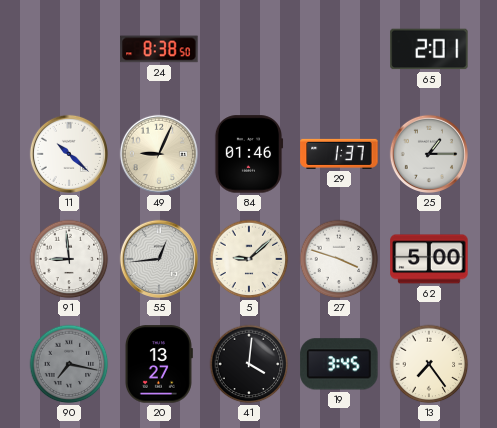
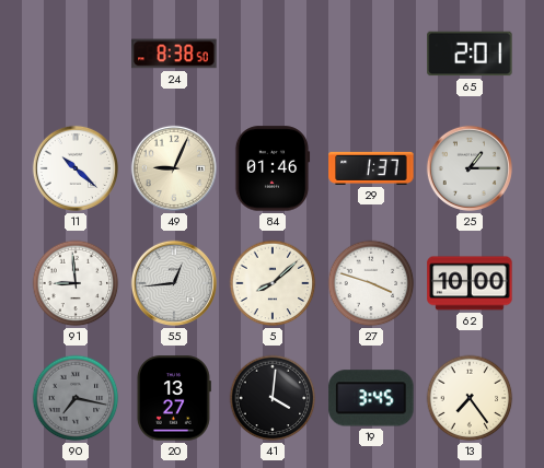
5: 9:08 -> 8:08
62: 5:00 -> 10:00
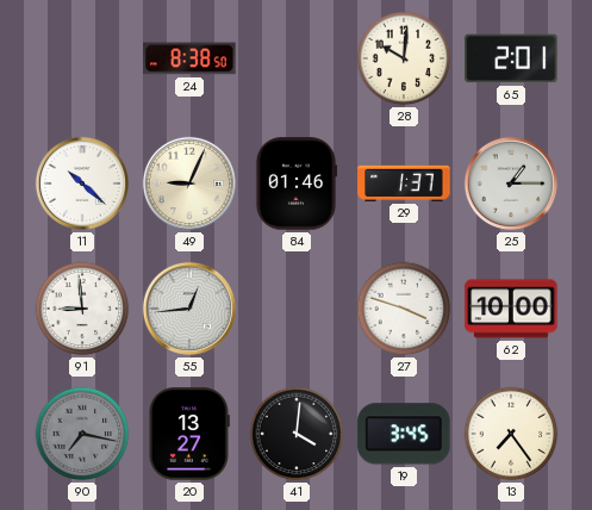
28: none -> 10:01
5: 8:08 -> none
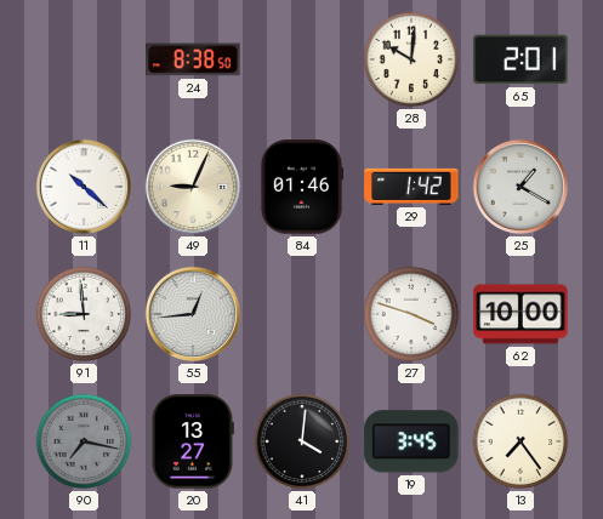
29: 1:37 -> 1:42
25: 1:15 -> 1:20
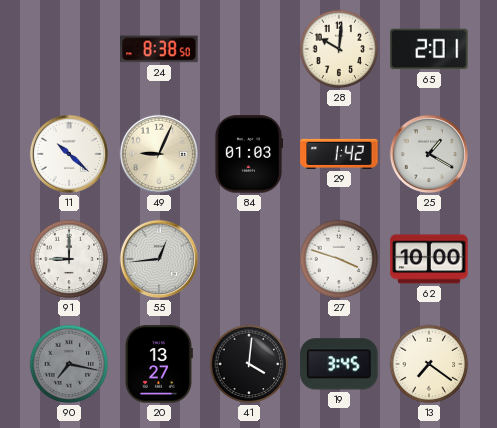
84: 01:46 -> 01:03
91: 8:59 -> 9:00
13: 7:24 -> 7:21
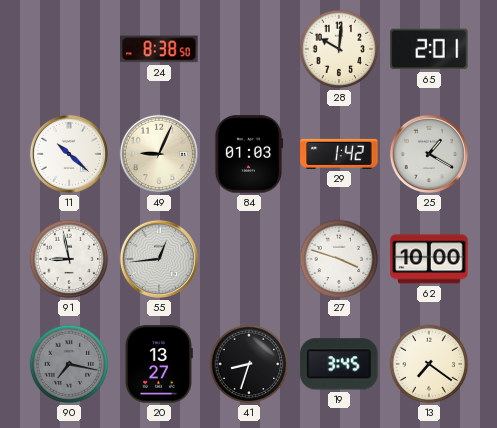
91: 9:00 -> 8:58
41: 4:01 -> 8:33
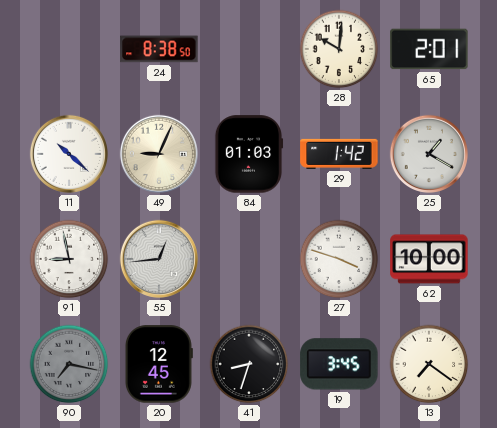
20: 13:27 -> 12:45
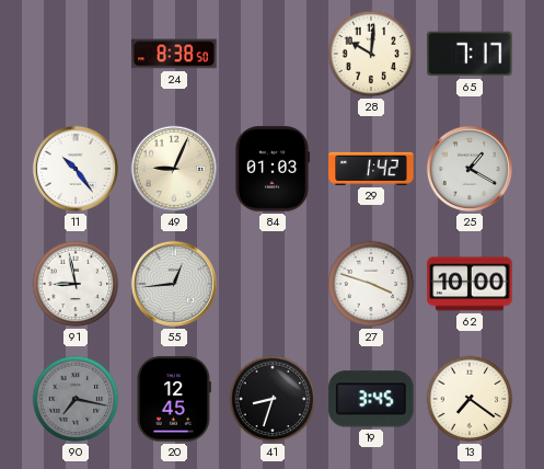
65: 2:01 -> 7:17
11: 10:22 -> 10:24
